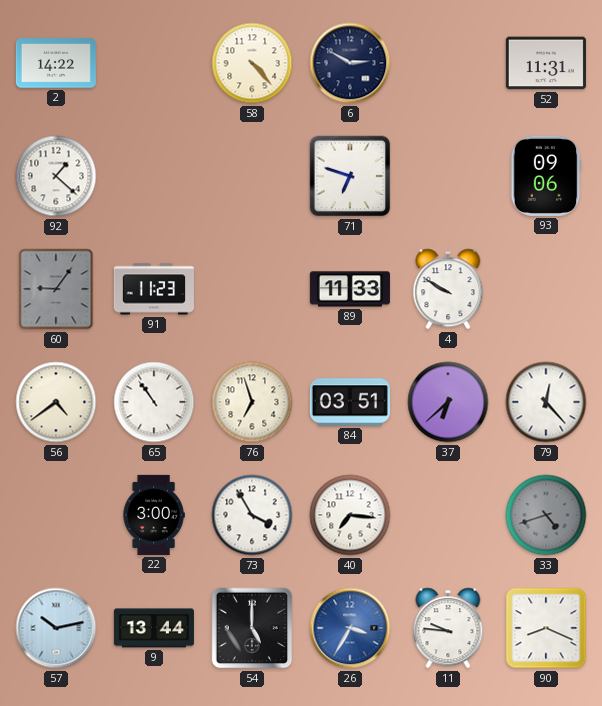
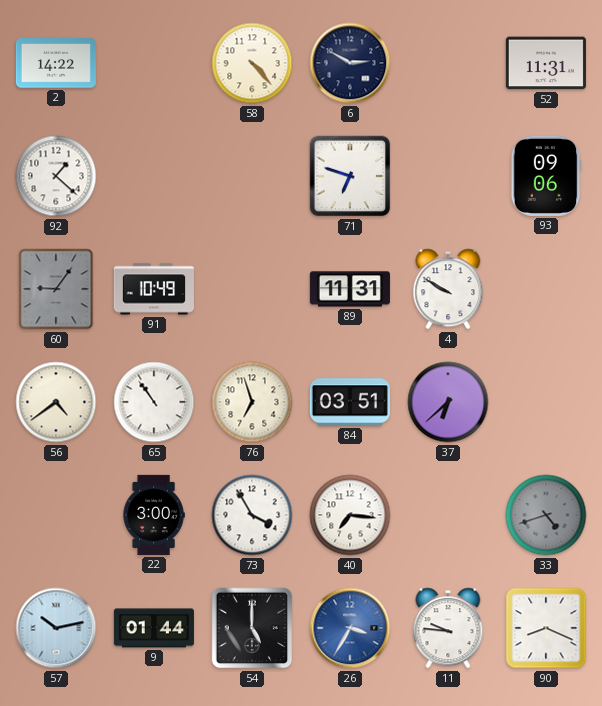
91: 11:23 -> 10:49
89: 11:33 -> 11:31
79: 12:23 -> none
9: 13:44 -> 01:44
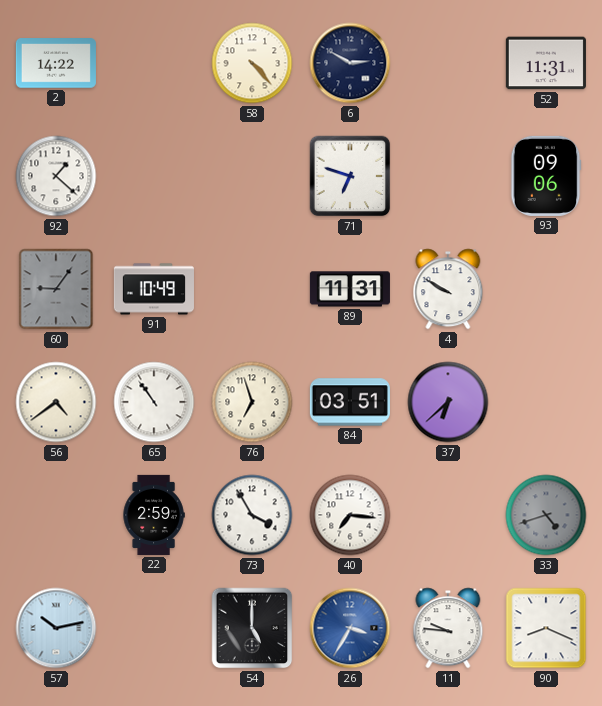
22: 3:00 -> 2:59
9: 01:44 -> none
